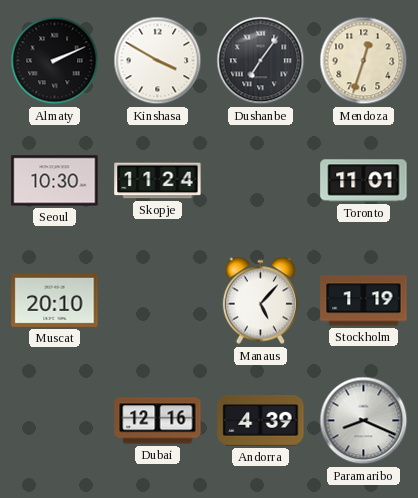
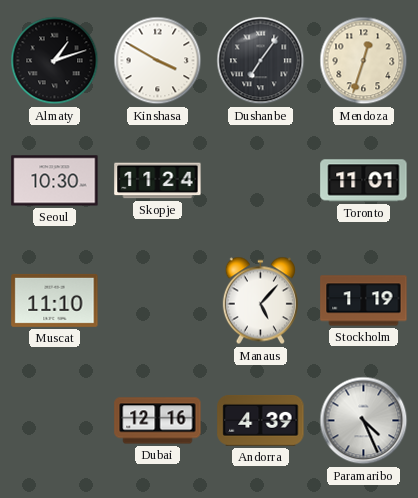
Almaty: 2:11 -> 1:12
Muscat: 20:10 -> 11:10
Paramaribo: 8:19 -> 4:26
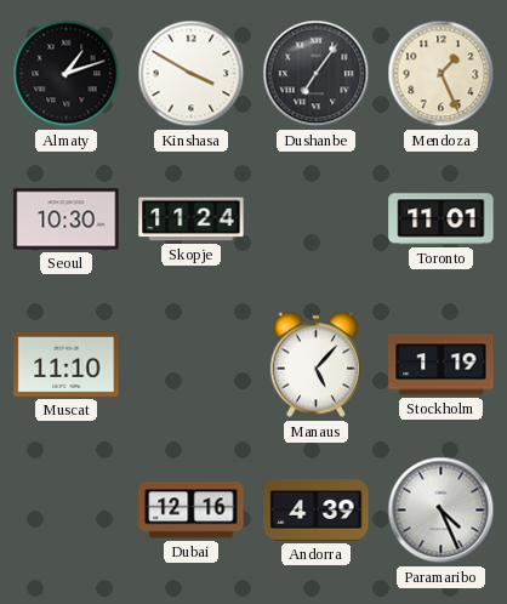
Mendoza: 12:33 -> 1:26
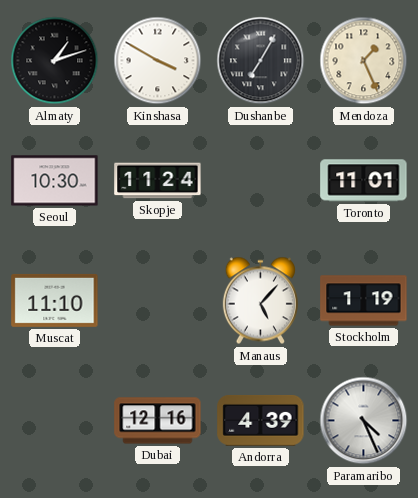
Dushanbe: 7:06 -> 7:05
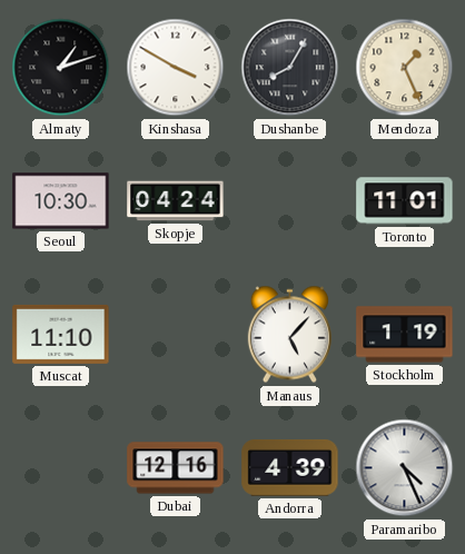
Dushanbe: 7:05 -> 8:05
Skopje: 11:24 -> 04:24
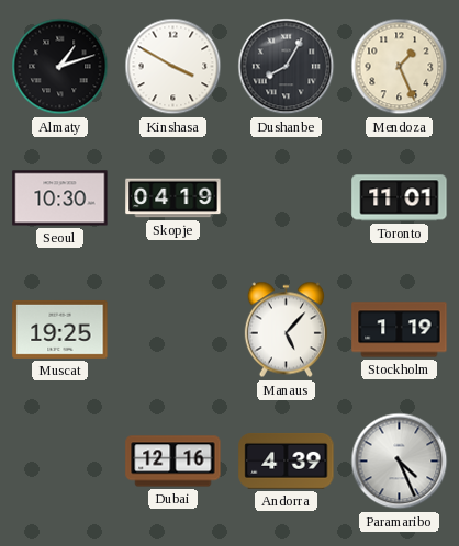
Skopje: 04:24 -> 04:19
Muscat: 11:10 -> 19:25
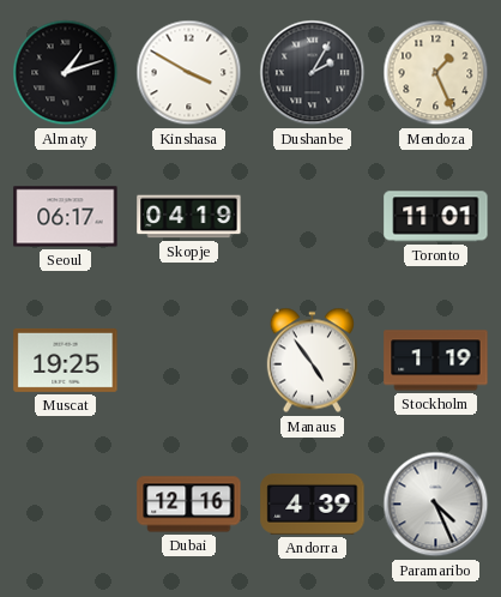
Dushanbe: 8:05 -> 2:05
Seoul: 10:30 -> 06:17
Manaus: 5:07 -> 4:54
